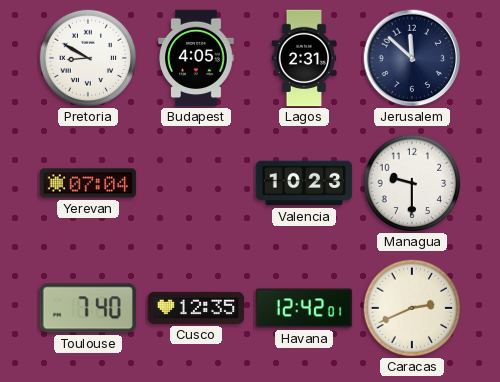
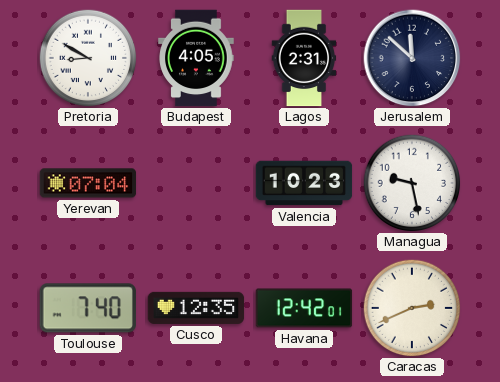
Managua: 9:30 -> 9:28
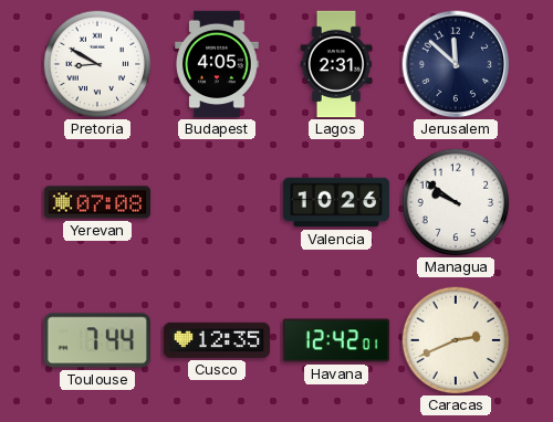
Yerevan: 07:04 -> 07:08
Valencia: 10:23 -> 10:26
Managua: 9:28 -> 9:51
Toulouse: 7:40 -> 7:44
